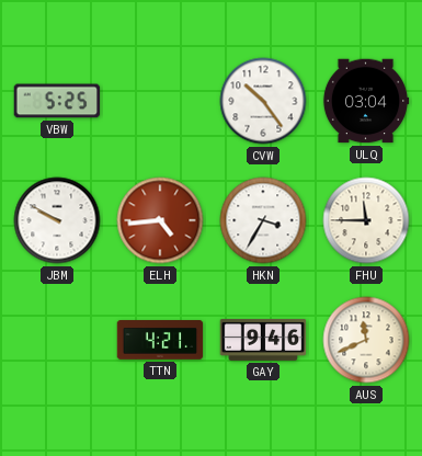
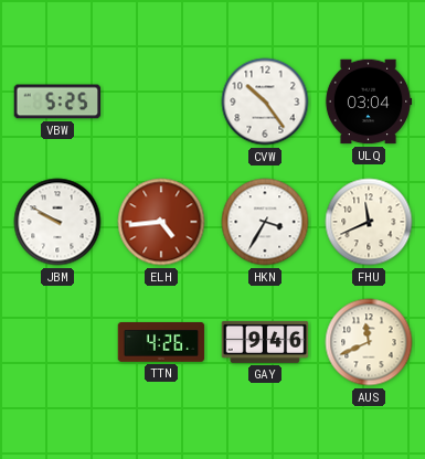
FHU: 11:45 -> 11:41
TTN: 4:21 -> 4:26
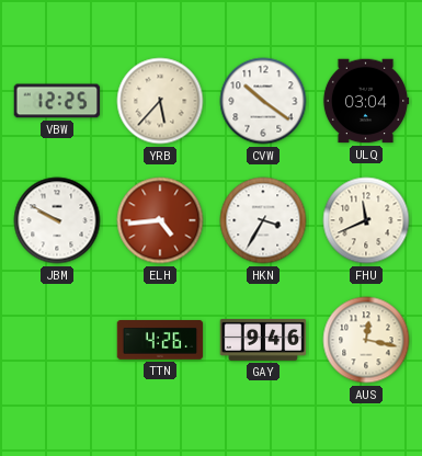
VBW: 5:25 -> 12:25
YRB: none -> 5:37
CVW: 10:24 -> 10:21
AUS: 11:41 -> 12:17
